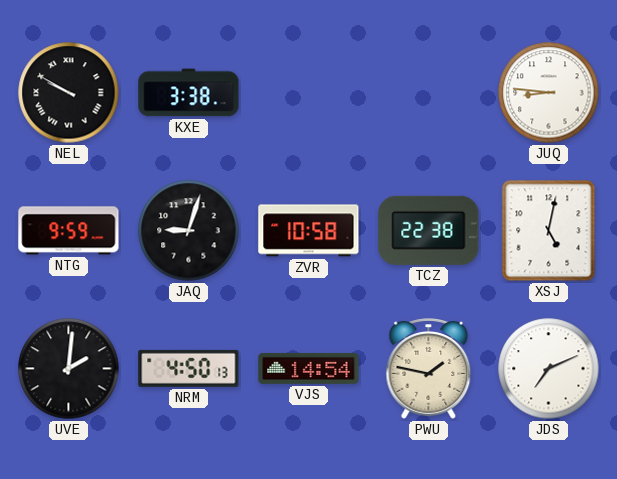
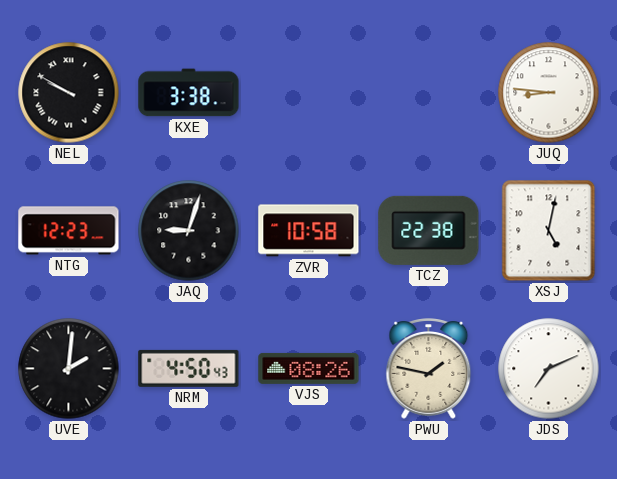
NTG: 9:59 -> 12:23
NRM: 4:50:13 -> 4:50:43
VJS: 14:54 -> 08:26
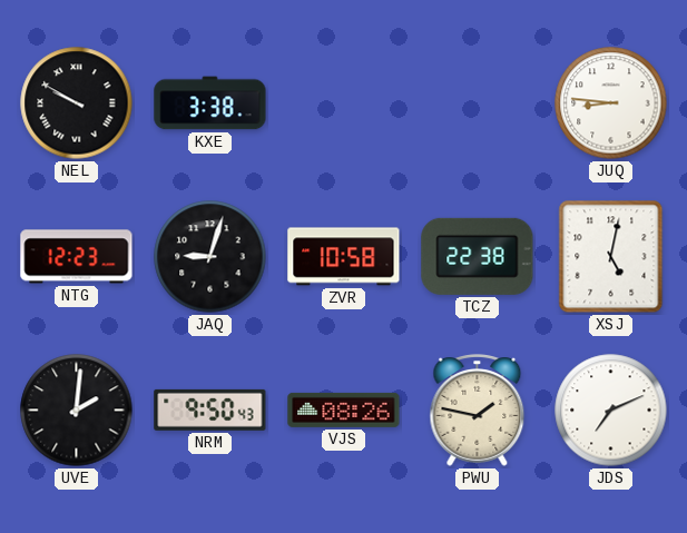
NRM: 4:50 -> 9:50
